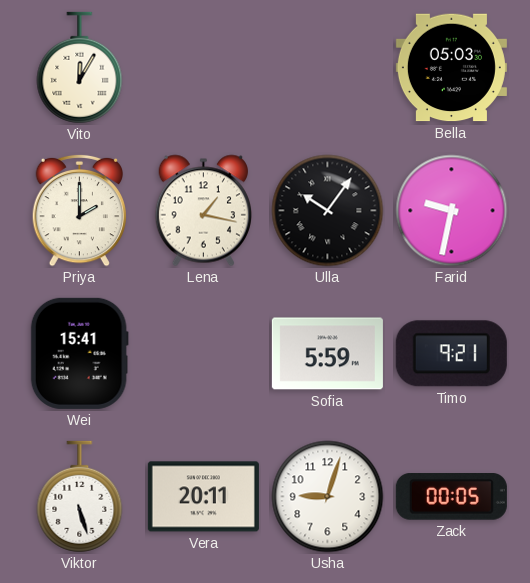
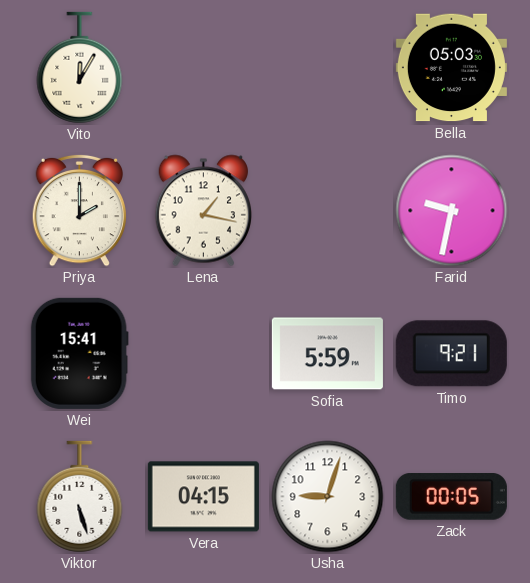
Ulla: 10:06 -> none
Vera: 20:11 -> 04:15
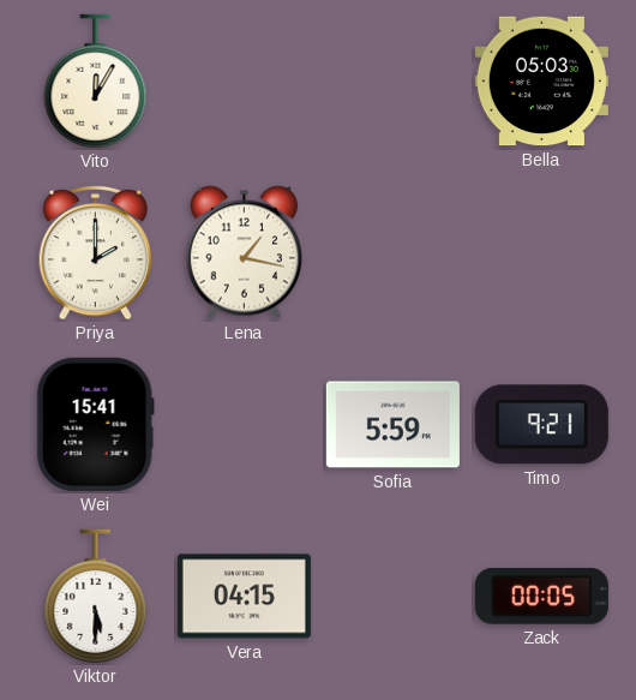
Farid: 9:32 -> none
Viktor: 5:27 -> 5:30
Usha: 9:03 -> none
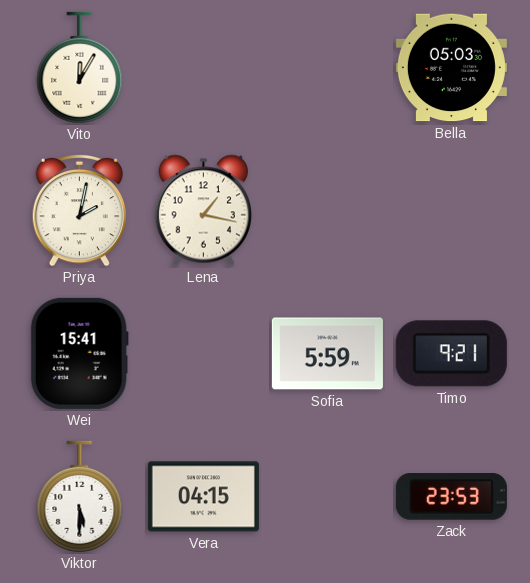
Priya: 2:00 -> 2:02
Zack: 00:05 -> 23:53
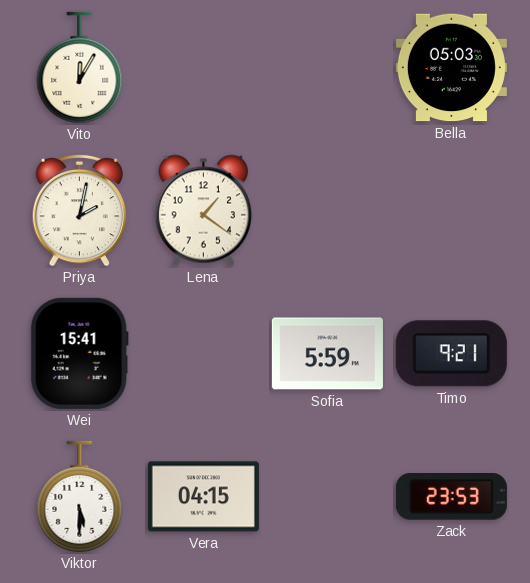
Lena: 1:17 -> 1:21
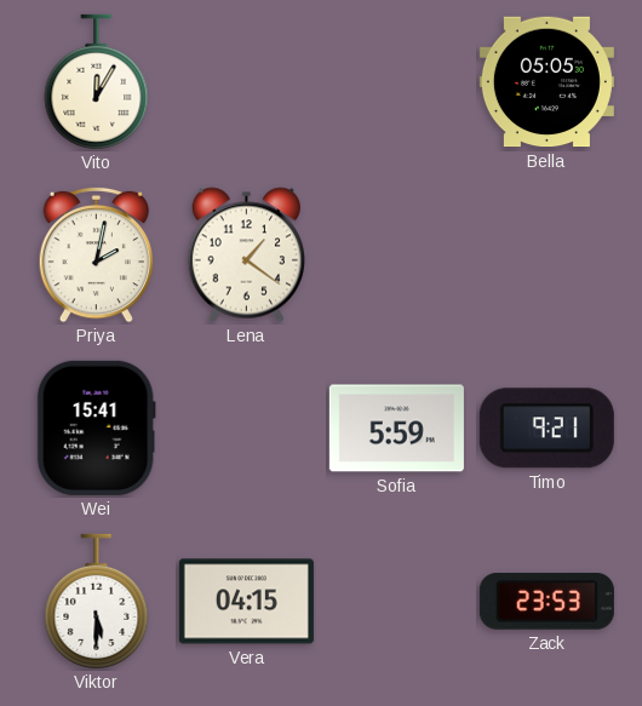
Bella: 05:03 -> 05:05
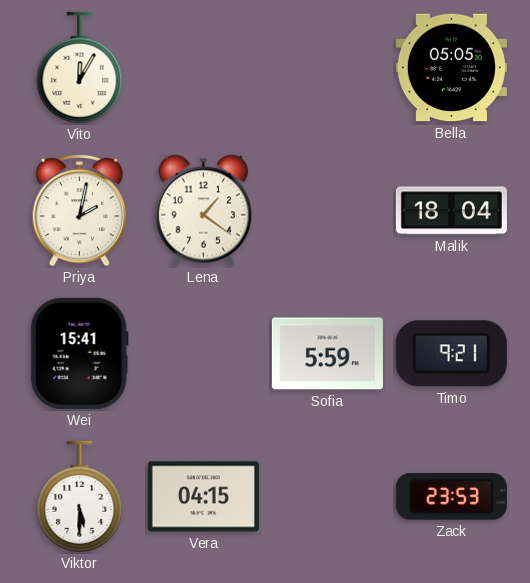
Malik: none -> 18:04
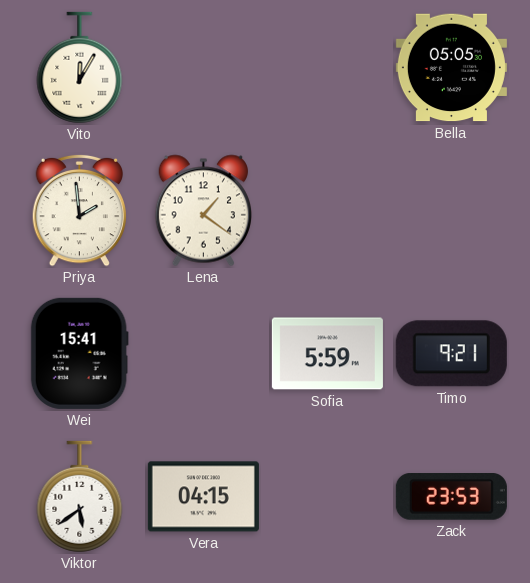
Priya: 2:02 -> 1:59
Malik: 18:04 -> none
Viktor: 5:30 -> 5:39
